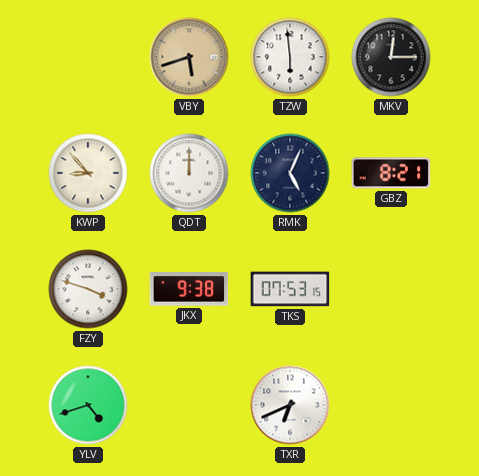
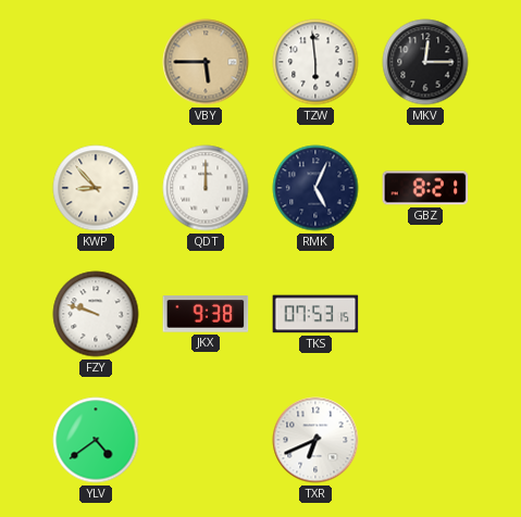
VBY: 5:42 -> 5:45
FZY: 3:48 -> 9:48
YLV: 4:42 -> 4:39
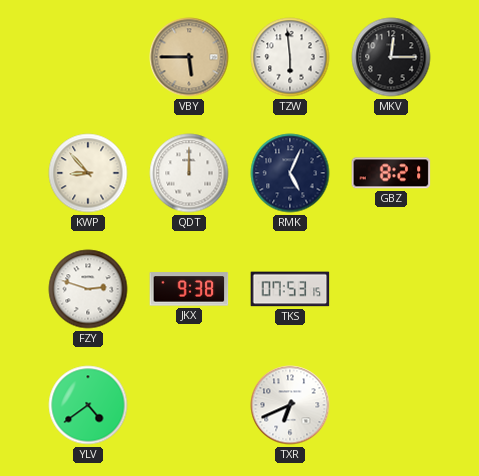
FZY: 9:48 -> 2:48
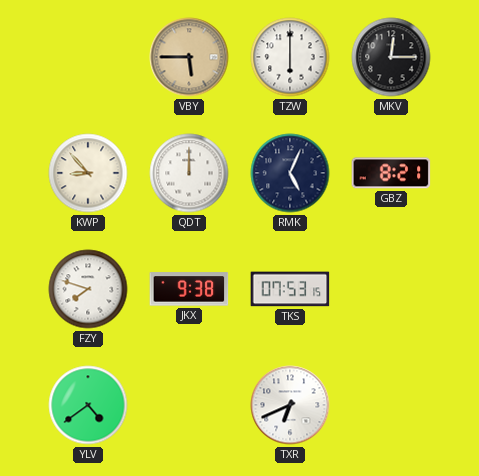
TZW: 5:59 -> 6:00
FZY: 2:48 -> 7:48
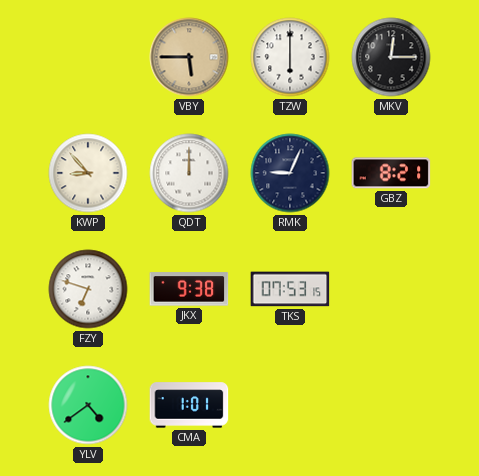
RMK: 5:04 -> 9:04
FZY: 7:48 -> 6:48
CMA: none -> 1:01
TXR: 6:41 -> none
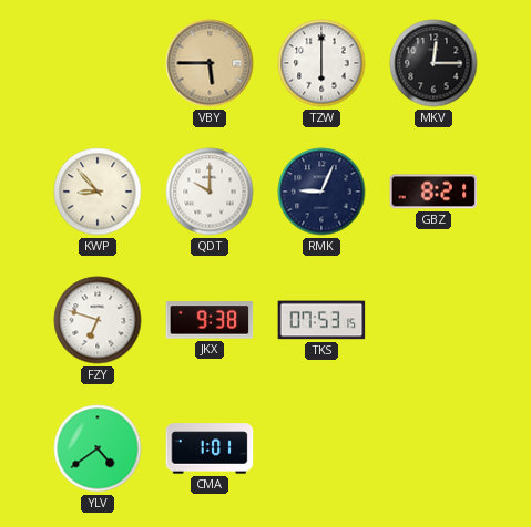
QDT: 12:00 -> 10:00
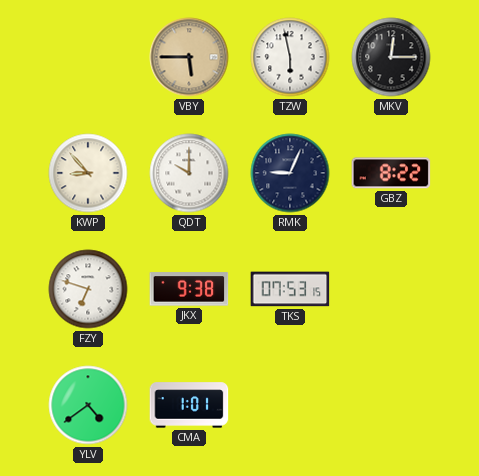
TZW: 6:00 -> 5:58
GBZ: 8:21 -> 8:22
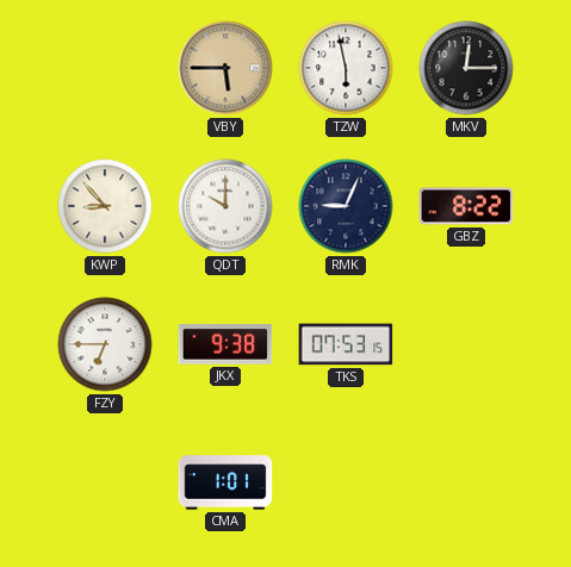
FZY: 6:48 -> 6:45
YLV: 4:39 -> none
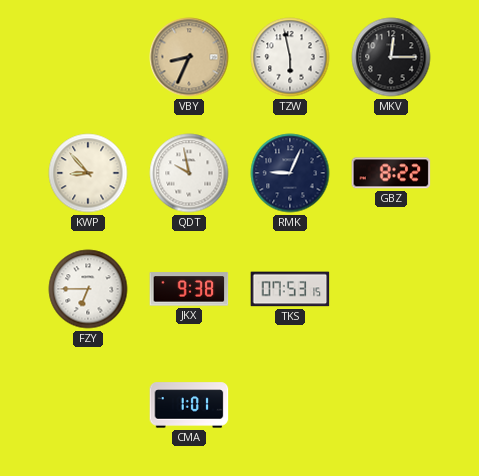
VBY: 5:45 -> 8:34
QDT: 10:00 -> 9:58
